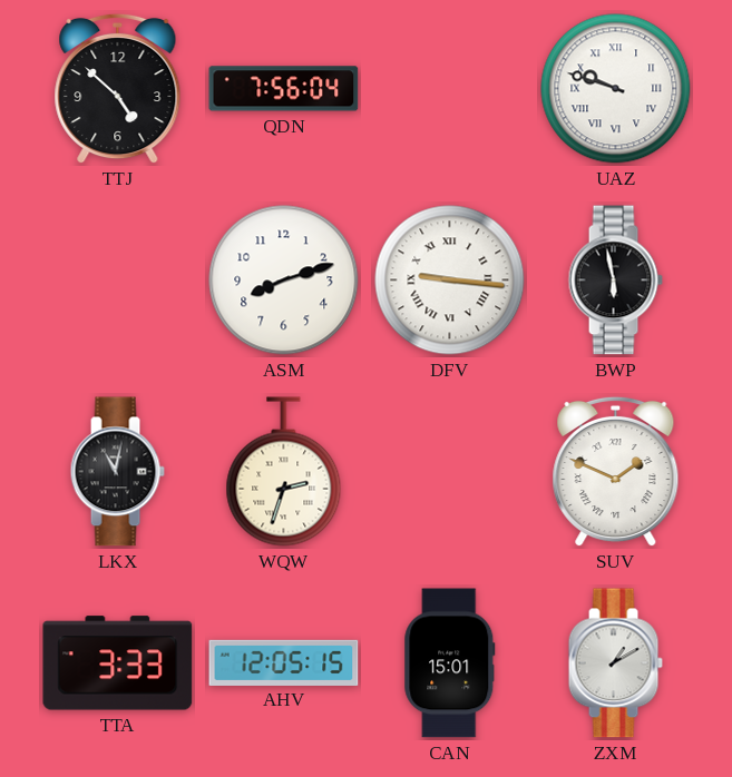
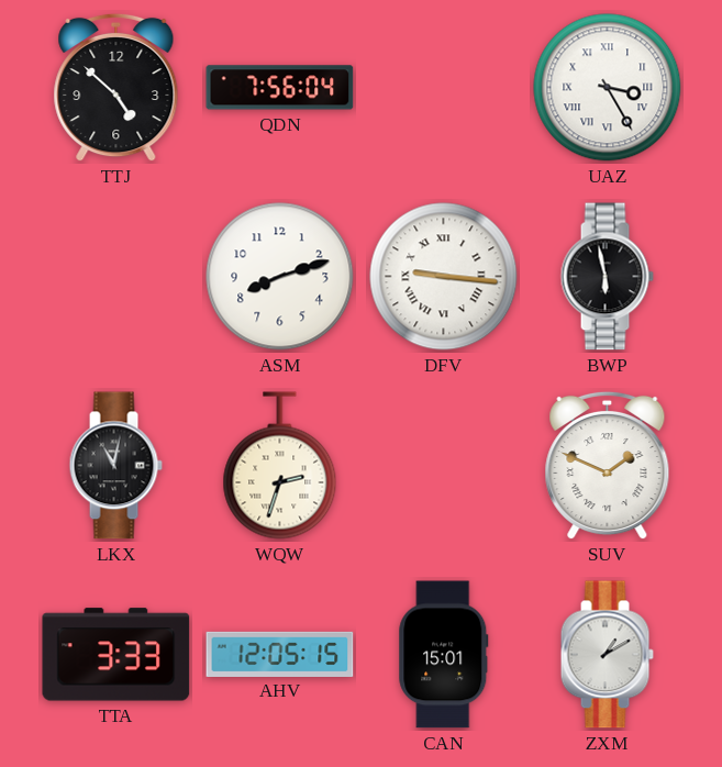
UAZ: 9:48 -> 3:25
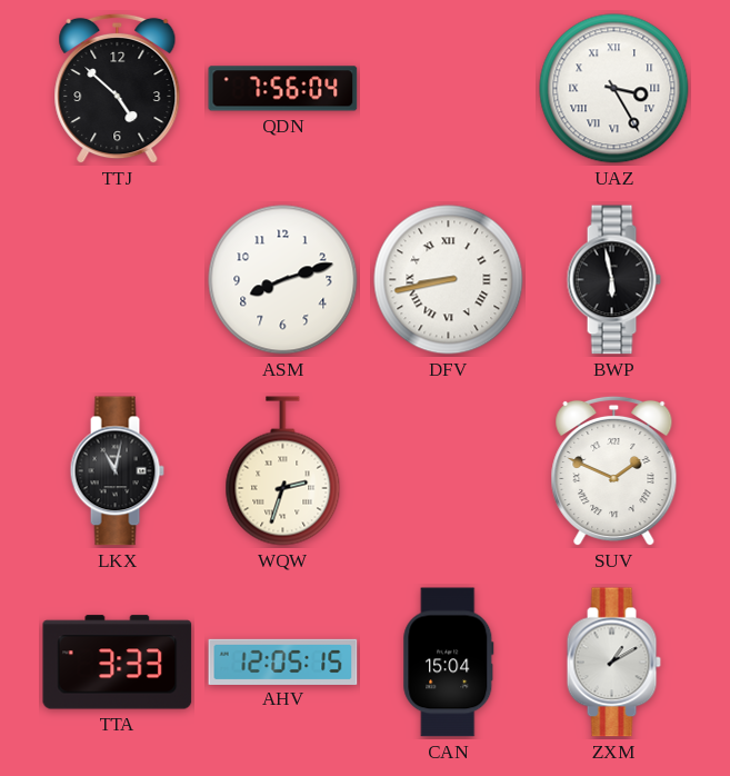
DFV: 9:16 -> 8:43
CAN: 15:01 -> 15:04
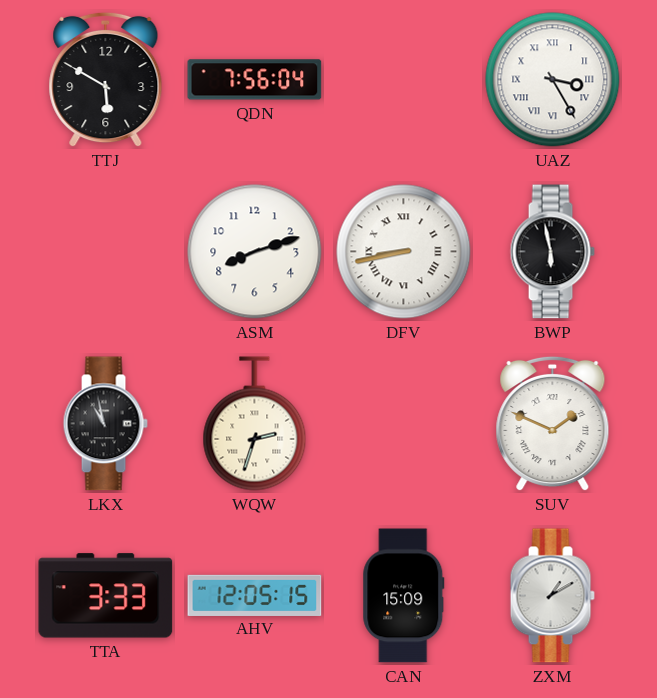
TTJ: 4:52 -> 5:50
LKX: 11:02 -> 10:58
CAN: 15:04 -> 15:09
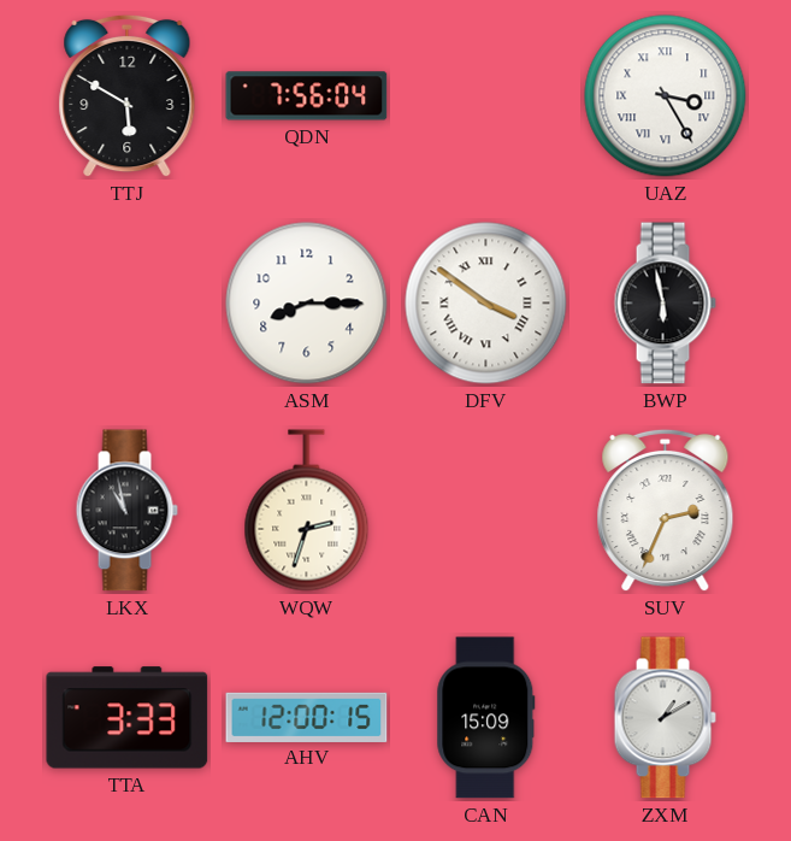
ASM: 8:12 -> 8:15
DFV: 8:43 -> 3:51
SUV: 1:49 -> 2:34
AHV: 12:05 -> 12:00
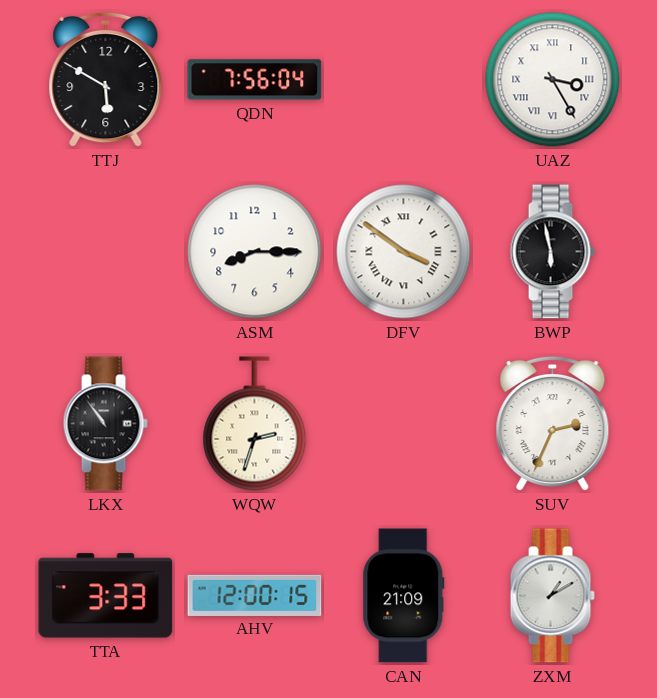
LKX: 10:58 -> 10:54
CAN: 15:09 -> 21:09
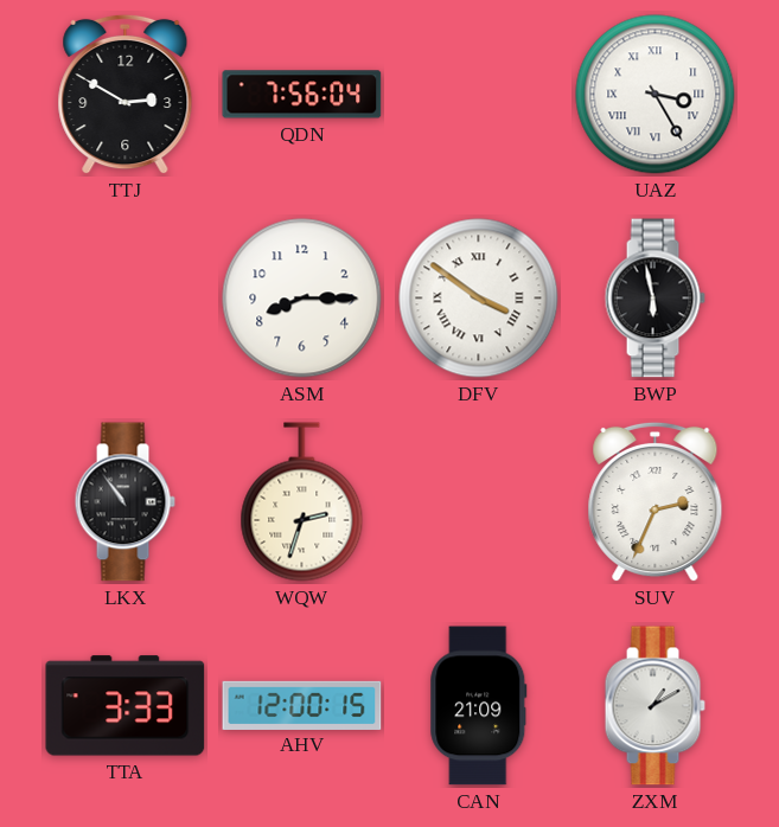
TTJ: 5:50 -> 2:50
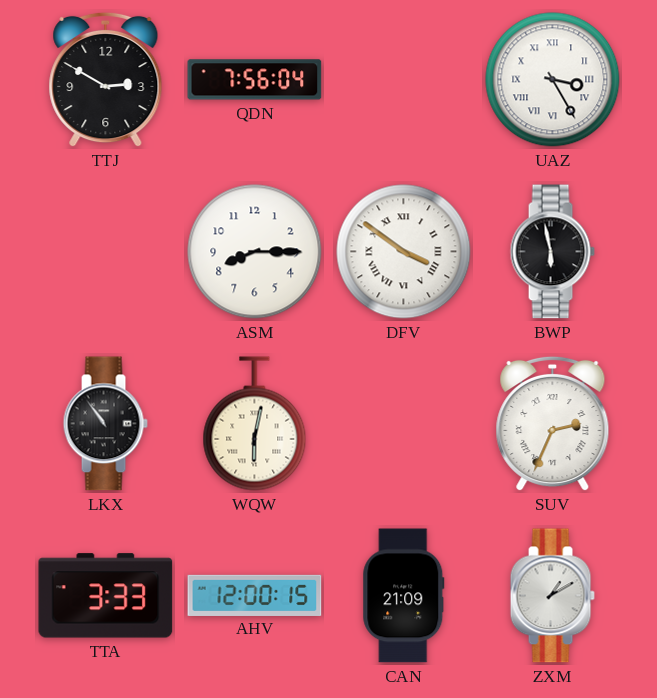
WQW: 2:33 -> 6:02
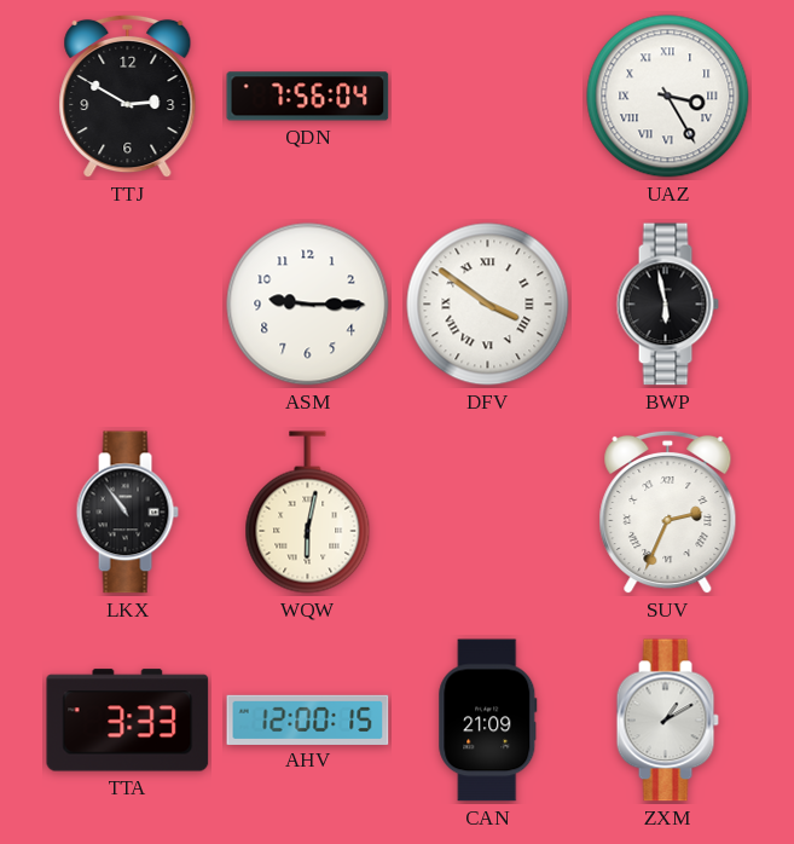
ASM: 8:15 -> 9:15
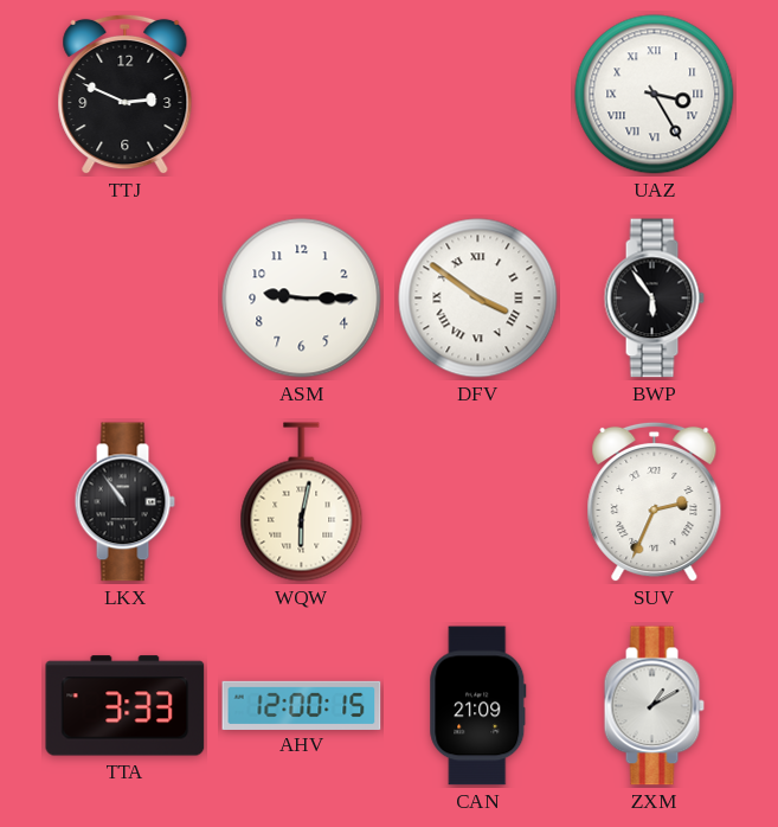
TTJ: 2:50 -> 2:49
QDN: 7:56 -> none
BWP: 5:58 -> 5:54
